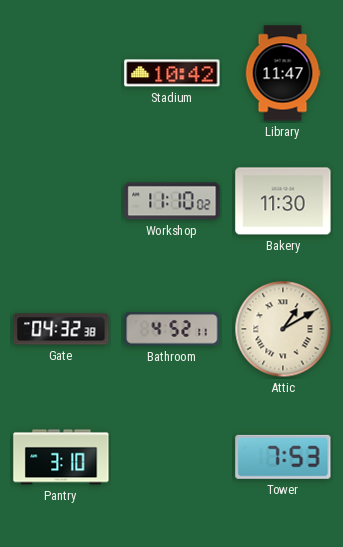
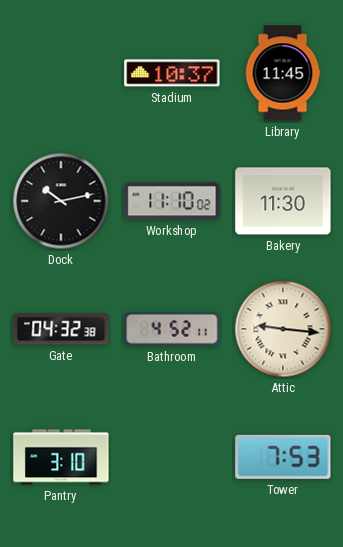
Stadium: 10:42 -> 10:37
Library: 11:47 -> 11:45
Dock: none -> 10:13
Attic: 1:10 -> 9:16
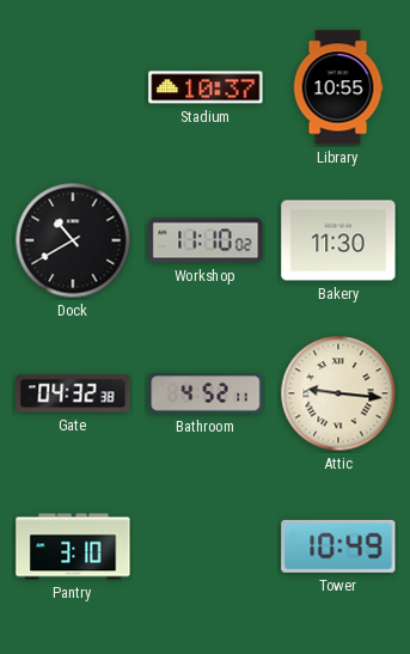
Library: 11:45 -> 10:55
Dock: 10:13 -> 10:40
Tower: 7:53 -> 10:49
